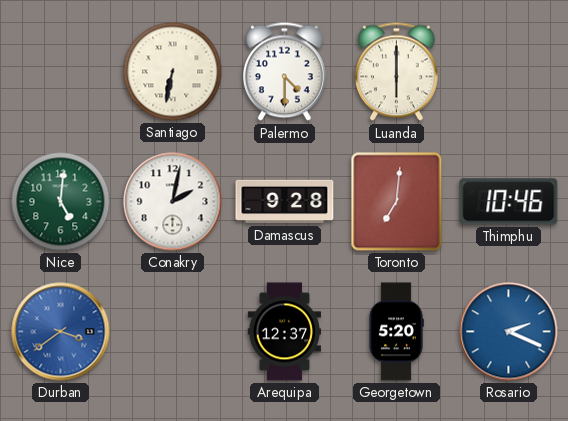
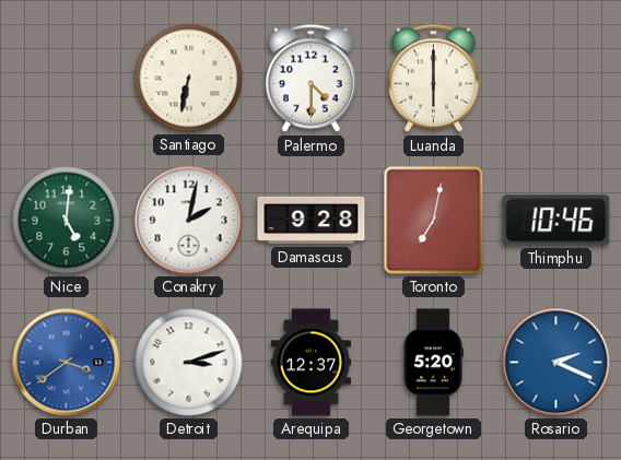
Toronto: 7:01 -> 7:02
Detroit: none -> 3:12
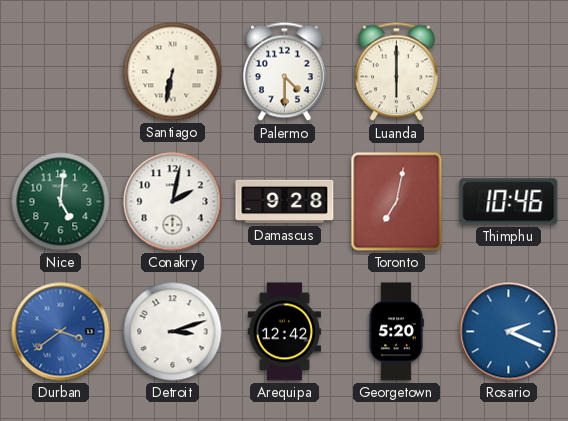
Arequipa: 12:37 -> 12:42
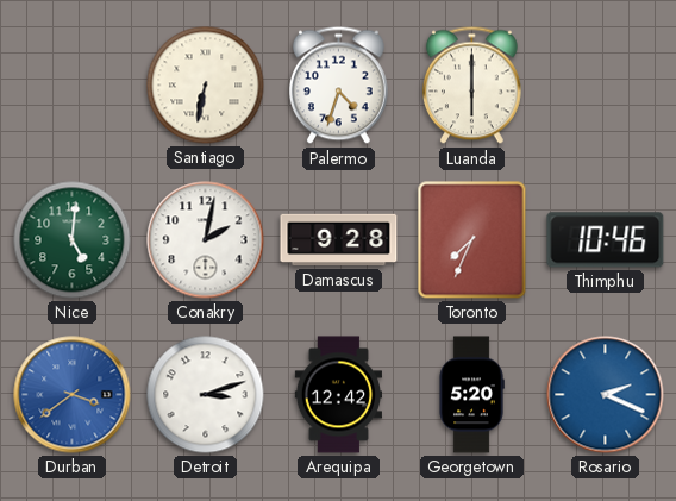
Palermo: 4:30 -> 4:33
Toronto: 7:02 -> 7:34
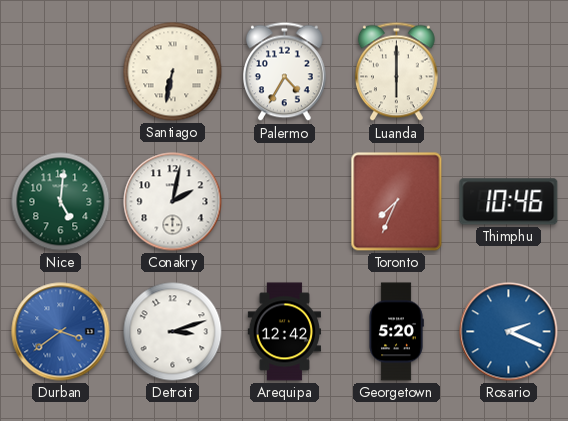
Palermo: 4:33 -> 4:35
Damascus: 9:28 -> none
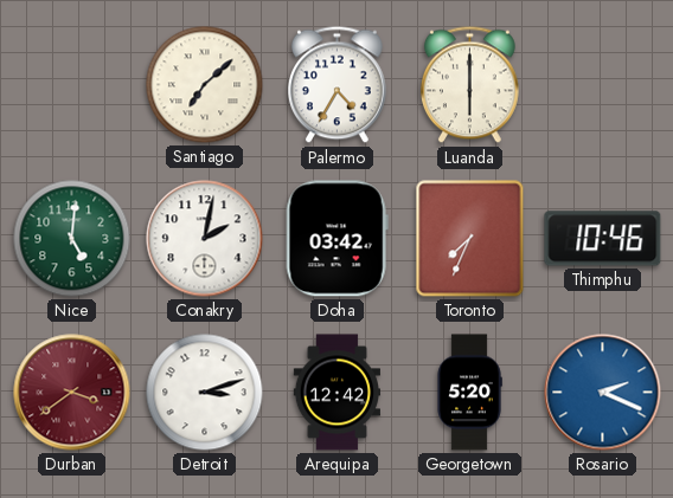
Santiago: 6:32 -> 7:08
Doha: none -> 03:42
Durban dial: blue -> burgundy
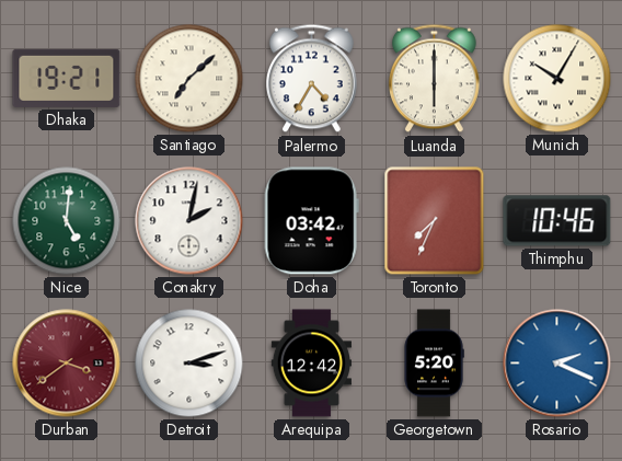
Dhaka: none -> 19:21
Munich: none -> 10:05
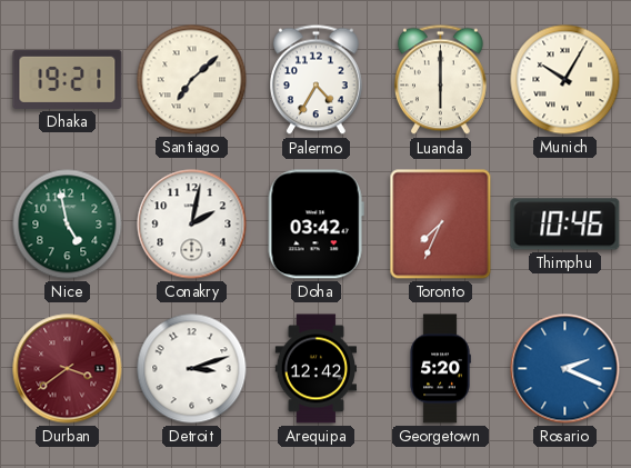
Nice: 5:01 -> 4:58
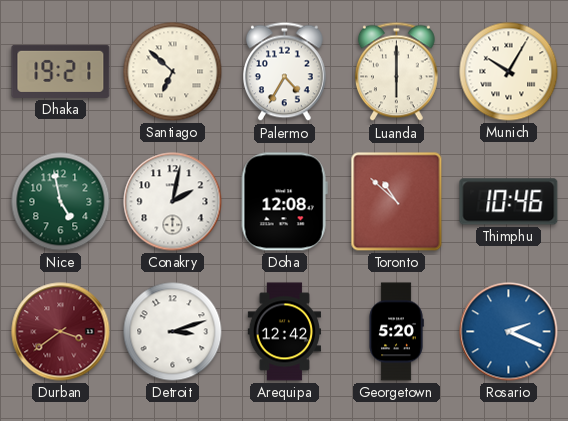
Santiago: 7:08 -> 6:52
Doha: 03:42 -> 12:08
Toronto: 7:34 -> 10:52
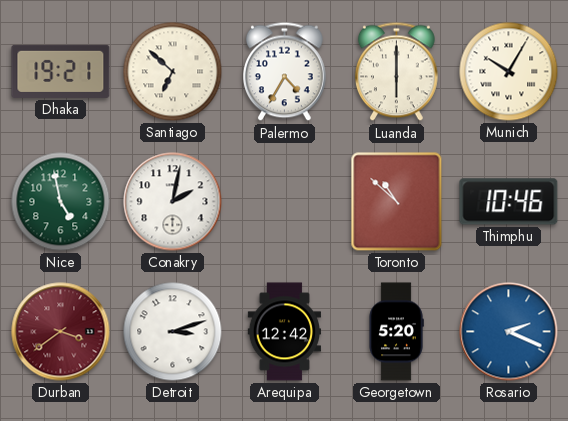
Doha: 12:08 -> none
